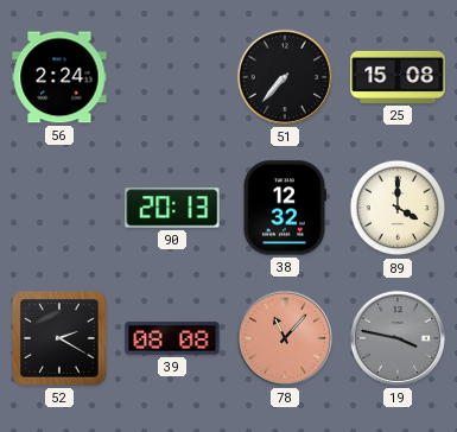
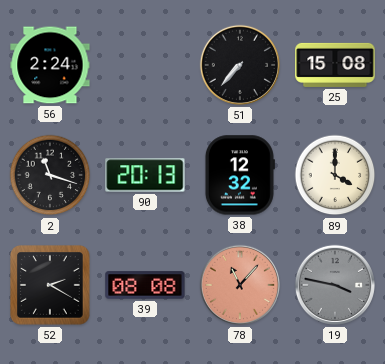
2: none -> 11:18
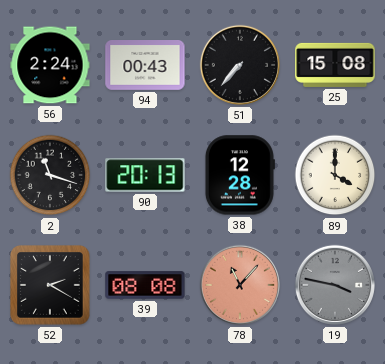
94: none -> 00:43
38: 12:32 -> 12:28
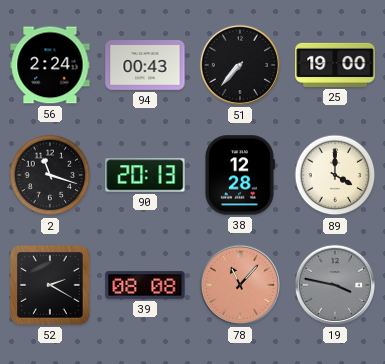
25: 15:08 -> 19:00
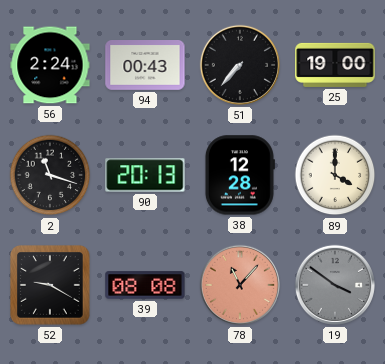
52: 2:20 -> 9:20
19: 3:47 -> 3:51
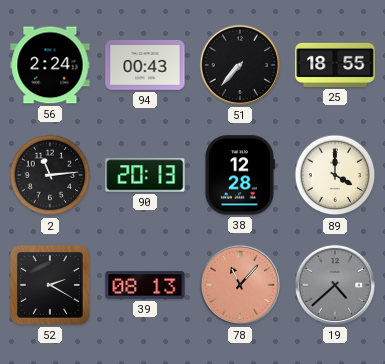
25: 19:00 -> 18:55
2: 11:18 -> 11:14
52: 9:20 -> 2:20
39: 08:08 -> 08:13
19: 3:51 -> 4:38
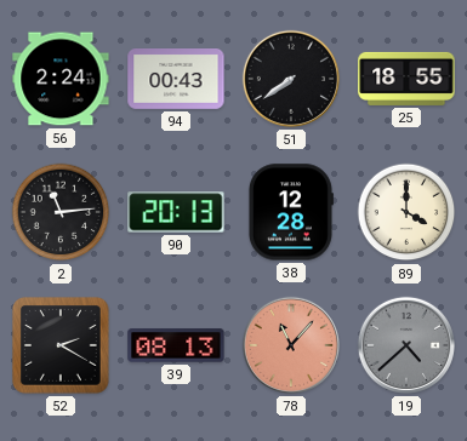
51: 7:37 -> 7:39
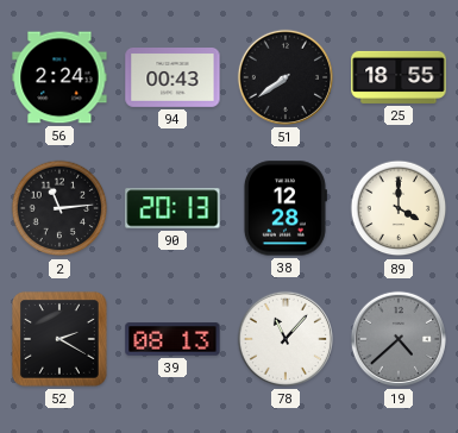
78 dial: salmon -> white
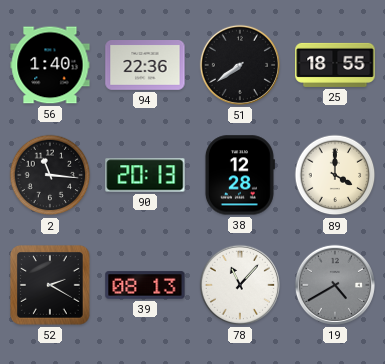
56: 2:24 -> 1:40
94: 00:43 -> 22:36
2: 11:14 -> 11:16
19: 4:38 -> 4:40
